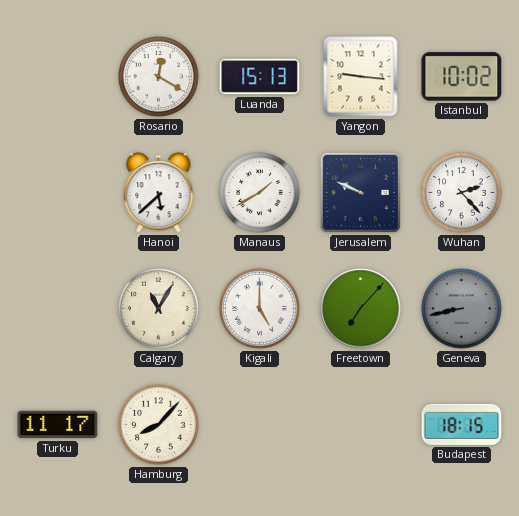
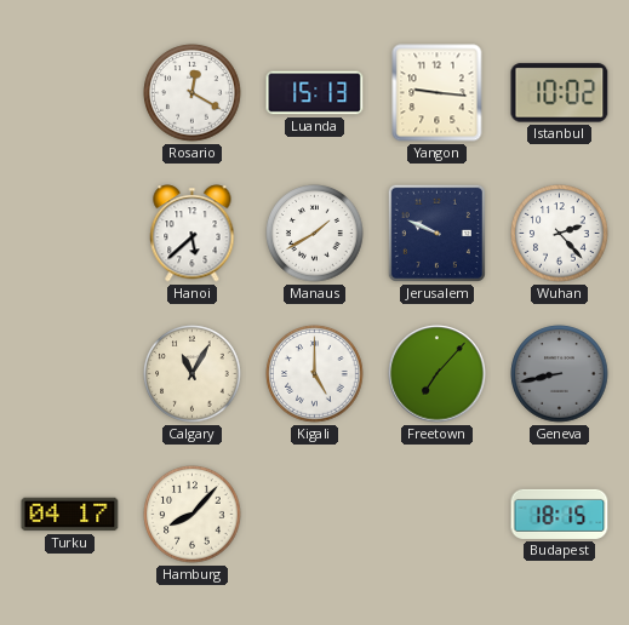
Turku: 11:17 -> 04:17
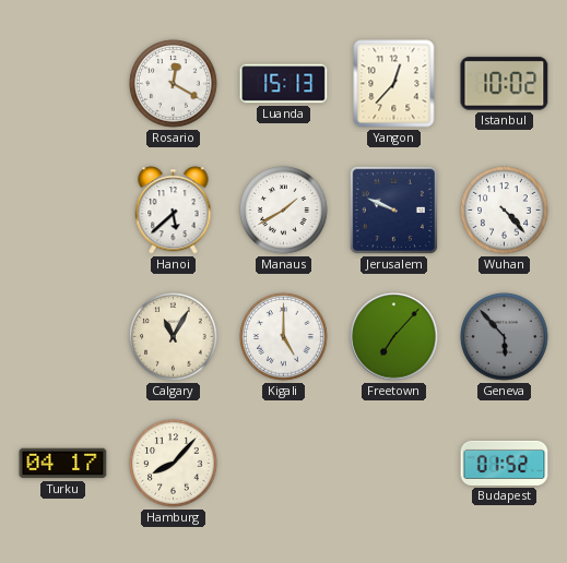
Yangon: 9:16 -> 12:37
Wuhan: 2:23 -> 4:23
Geneva: 8:43 -> 5:53
Budapest: 18:15 -> 01:52
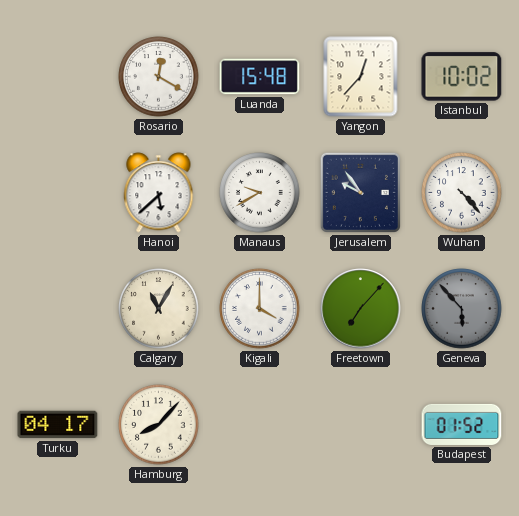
Luanda: 15:13 -> 15:48
Manaus: 1:40 -> 9:40
Jerusalem: 9:49 -> 9:54
Kigali: 5:00 -> 4:00
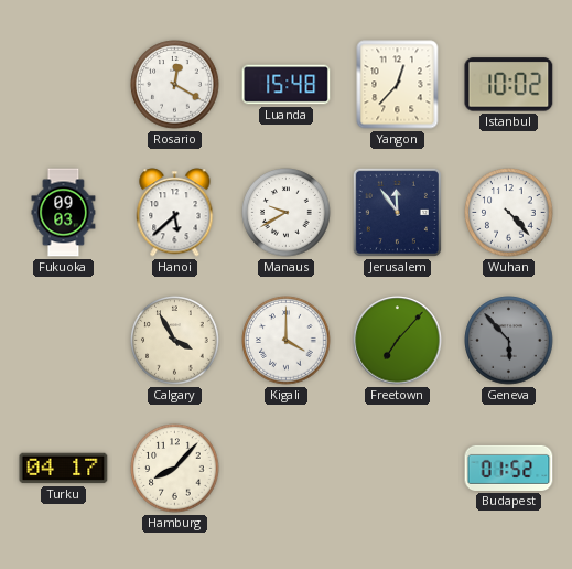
Fukuoka: none -> 09:03
Jerusalem: 9:54 -> 11:54
Calgary: 11:05 -> 3:55
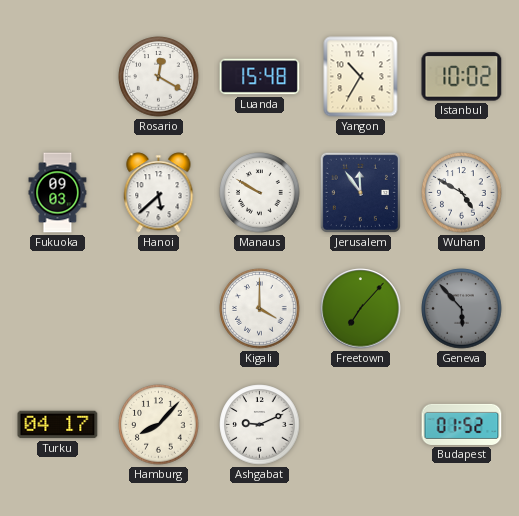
Yangon: 12:37 -> 10:35
Manaus: 9:40 -> 9:50
Wuhan: 4:23 -> 4:50
Calgary: 3:55 -> none
Ashgabat: none -> 9:11
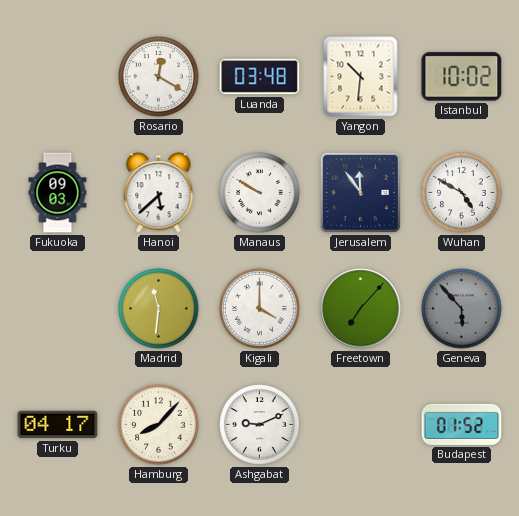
Luanda: 15:48 -> 03:48
Yangon: 10:35 -> 10:31
Madrid: none -> 11:31
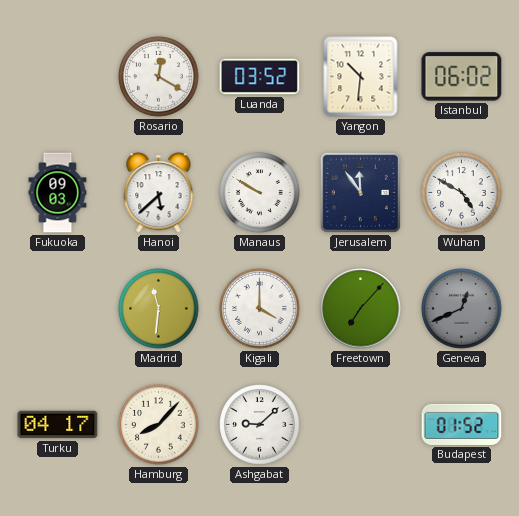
Luanda: 03:48 -> 03:52
Istanbul: 10:02 -> 06:02
Geneva: 5:53 -> 12:41
Ashgabat: 9:11 -> 9:08
